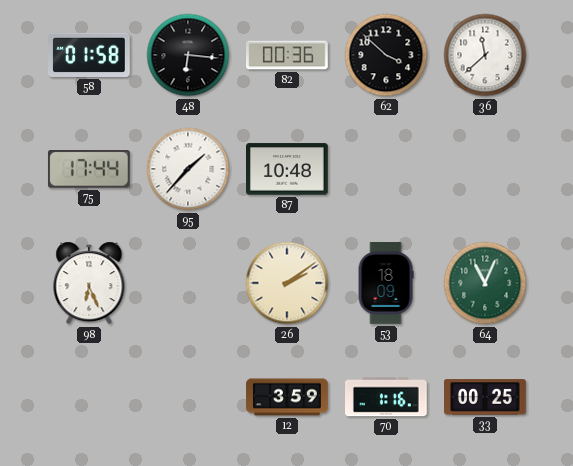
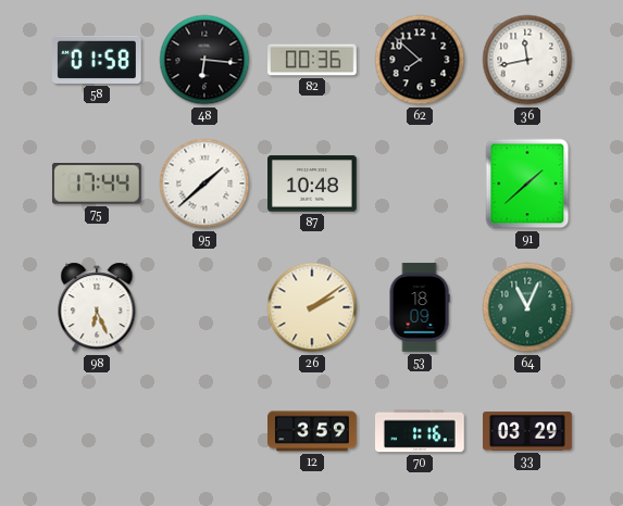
62: 3:52 -> 7:52
36: 11:38 -> 11:43
95: 1:37 -> 1:38
91: none -> 1:38
33: 00:25 -> 03:29
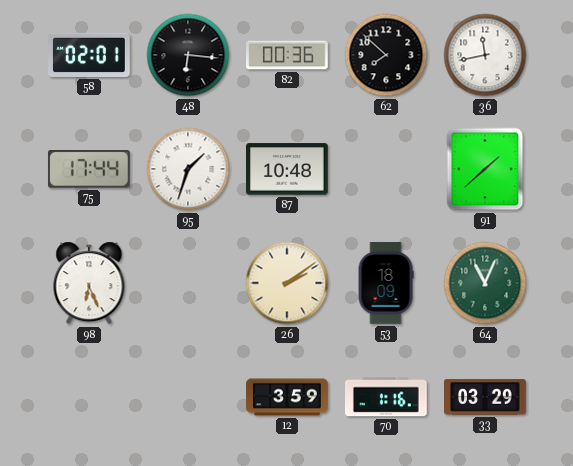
58: 01:58 -> 02:01
95: 1:38 -> 1:33
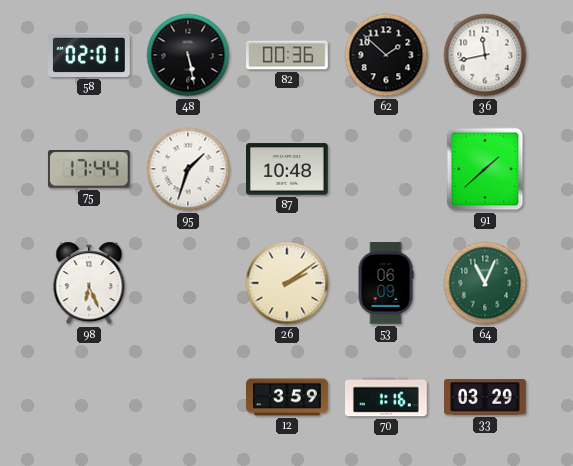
48: 6:16 -> 5:28
62: 7:52 -> 1:52
53: 18:09 -> 06:09
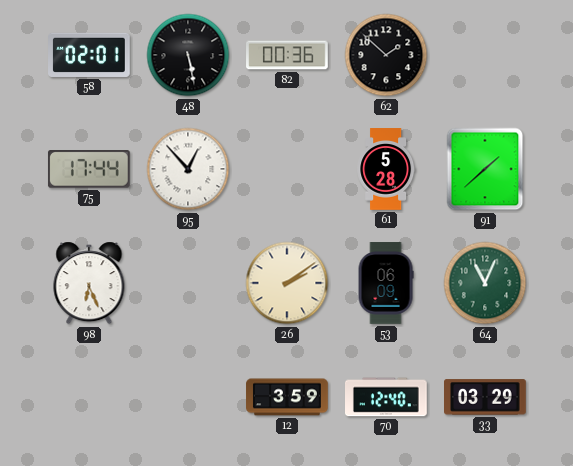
36: 11:43 -> none
95: 1:33 -> 12:53
87: 10:48 -> none
61: none -> 5:28
70: 1:16 -> 12:40
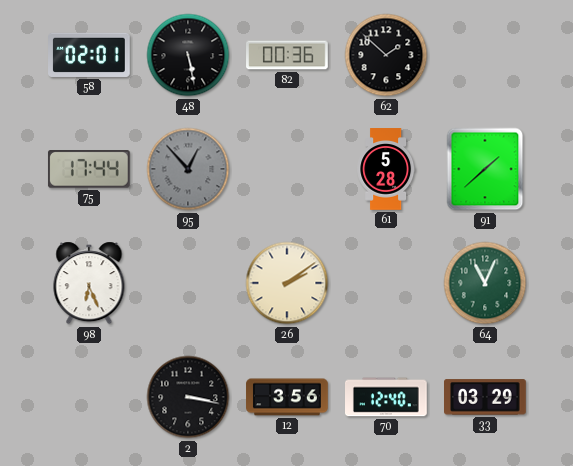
95 dial: white -> grey
53: 06:09 -> none
2: none -> 3:17
12: 3:59 -> 3:56
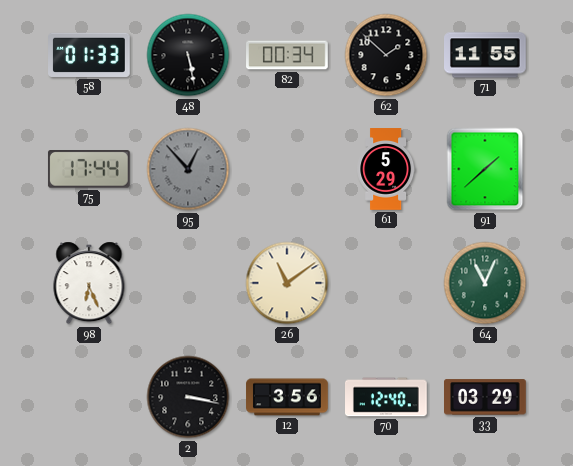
58: 02:01 -> 01:33
82: 00:36 -> 00:34
71: none -> 11:55
61: 5:28 -> 5:29
26: 2:09 -> 11:09
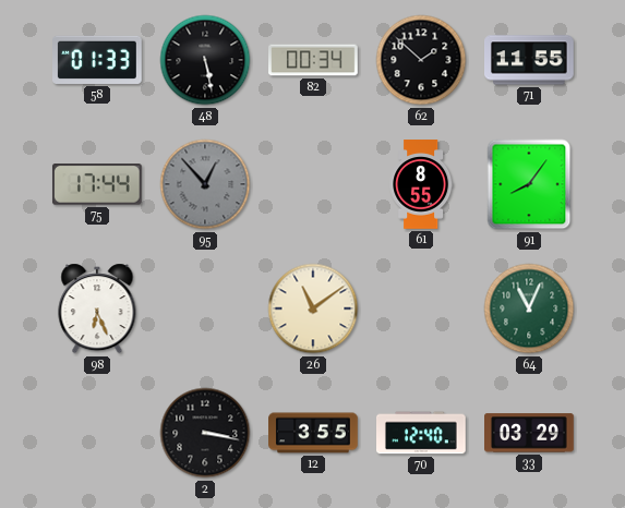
61: 5:29 -> 8:55
91: 1:38 -> 8:06
12: 3:56 -> 3:55
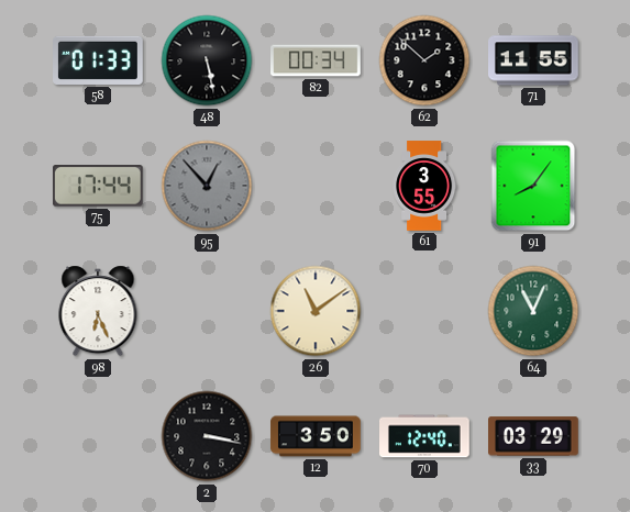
61: 8:55 -> 3:55
12: 3:55 -> 3:50
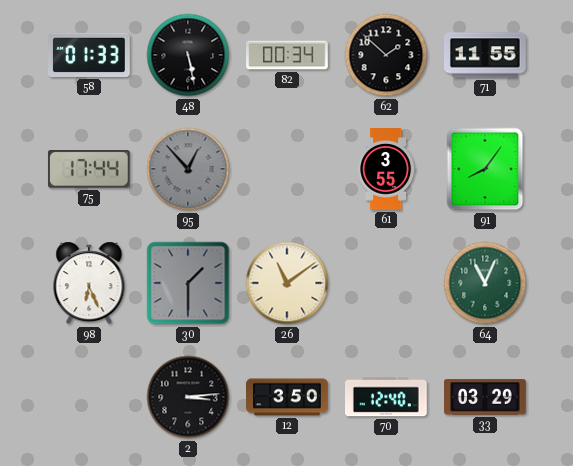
30: none -> 1:30
2: 3:17 -> 3:14
